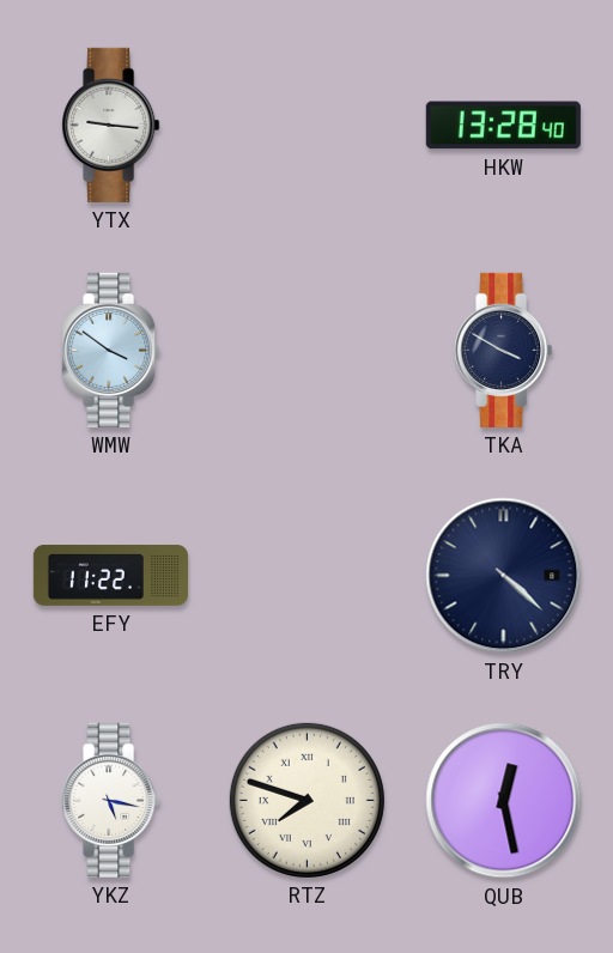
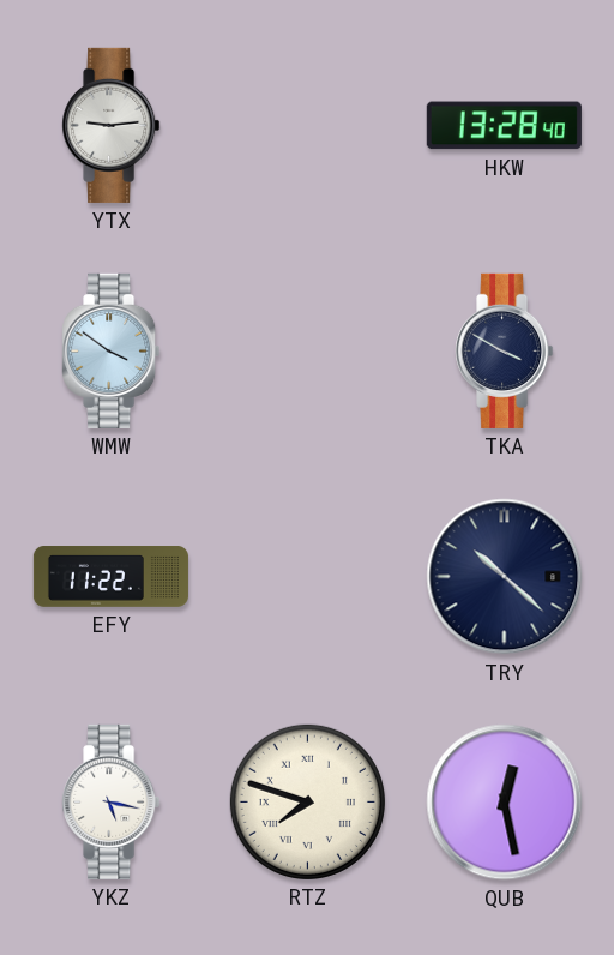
YTX: 9:16 -> 9:14
TRY: 4:22 -> 10:22
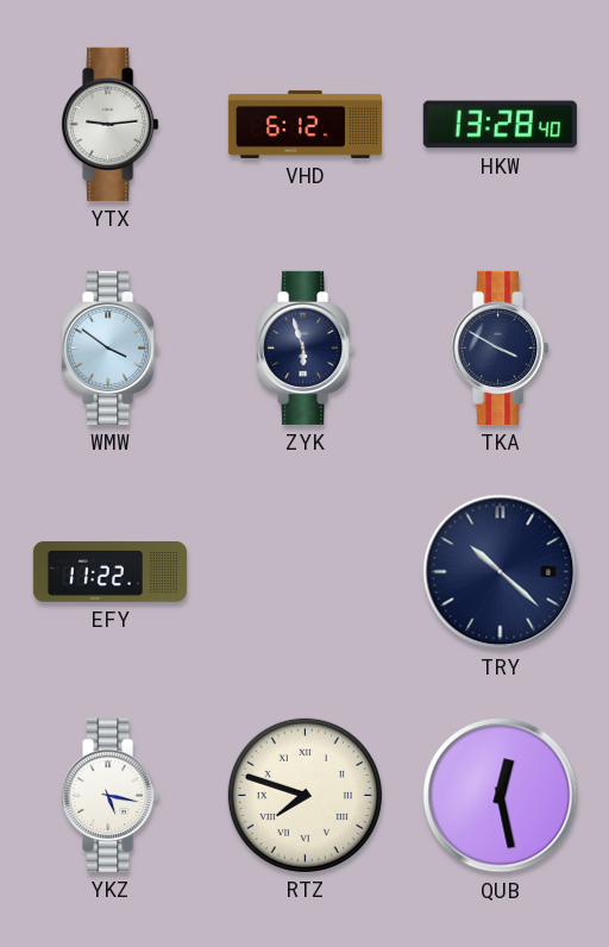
VHD: none -> 6:12
ZYK: none -> 5:57
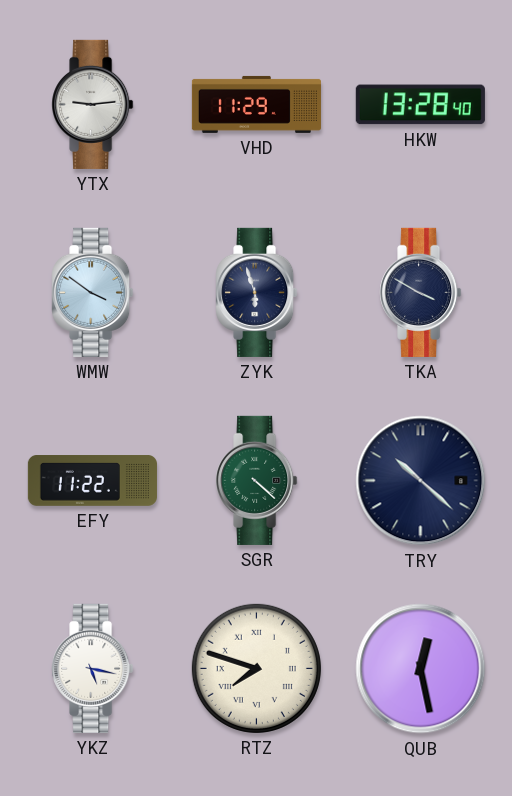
VHD: 6:12 -> 11:29
SGR: none -> 4:22
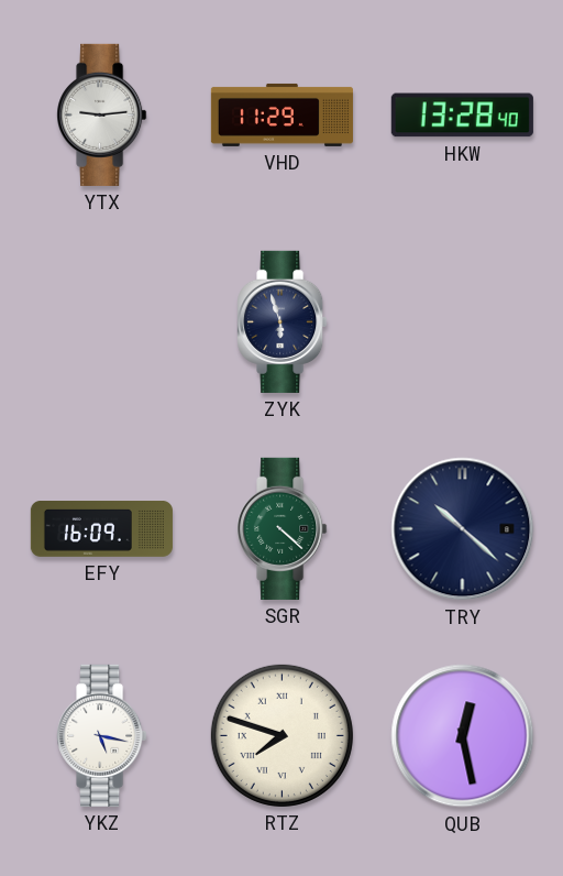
WMW: 3:51 -> none
TKA: 3:50 -> none
EFY: 11:22 -> 16:09
